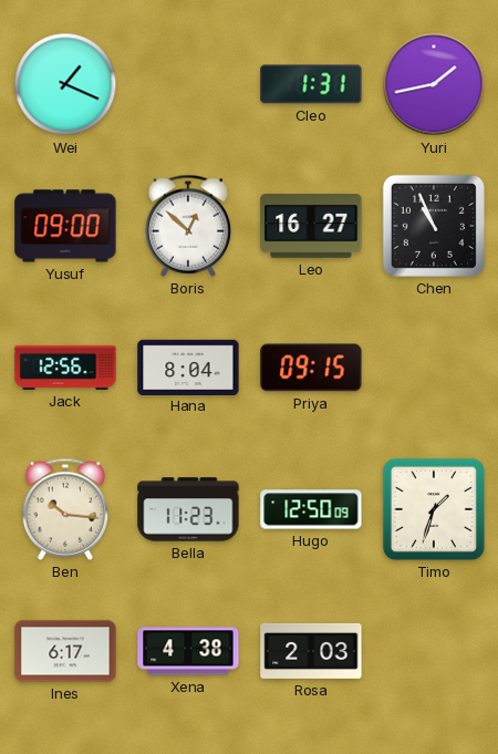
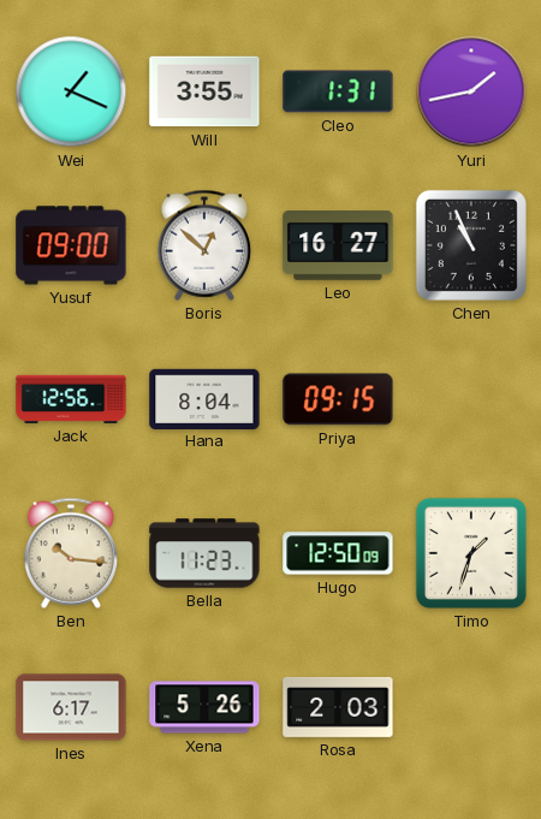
Will: none -> 3:55
Xena: 4:38 -> 5:26
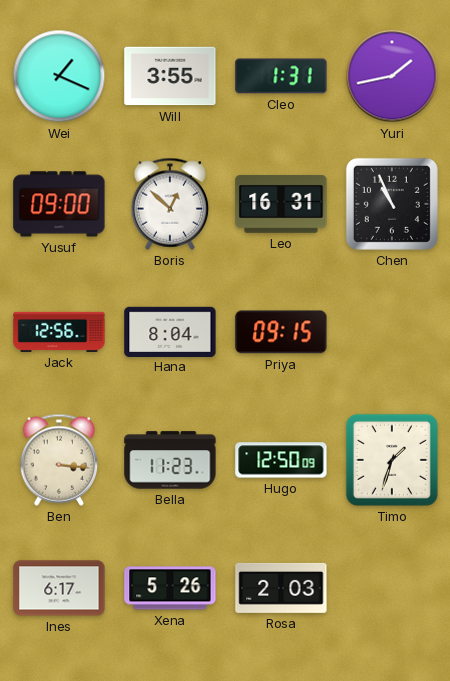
Leo: 16:27 -> 16:31
Ben: 10:16 -> 3:16
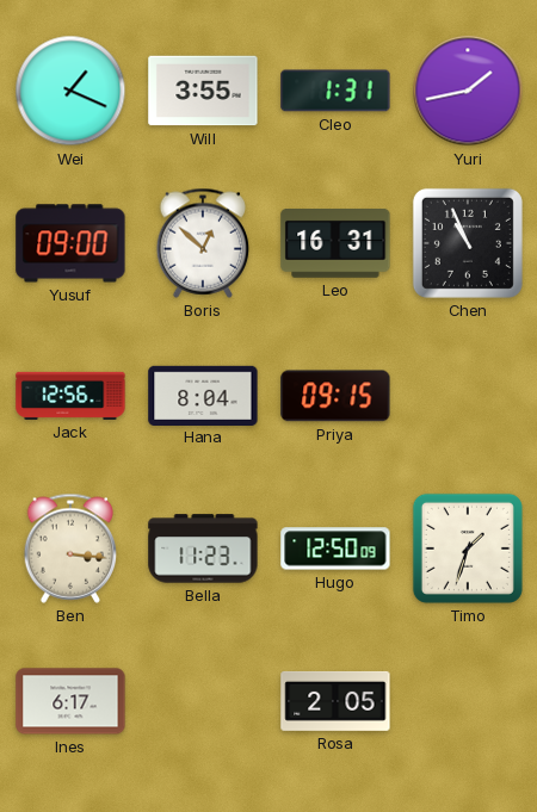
Xena: 5:26 -> none
Rosa: 2:03 -> 2:05
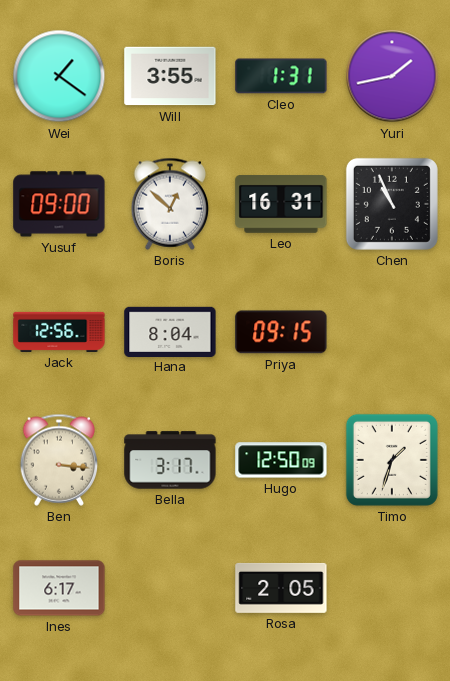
Wei: 1:19 -> 1:21
Bella: 11:23 -> 3:17
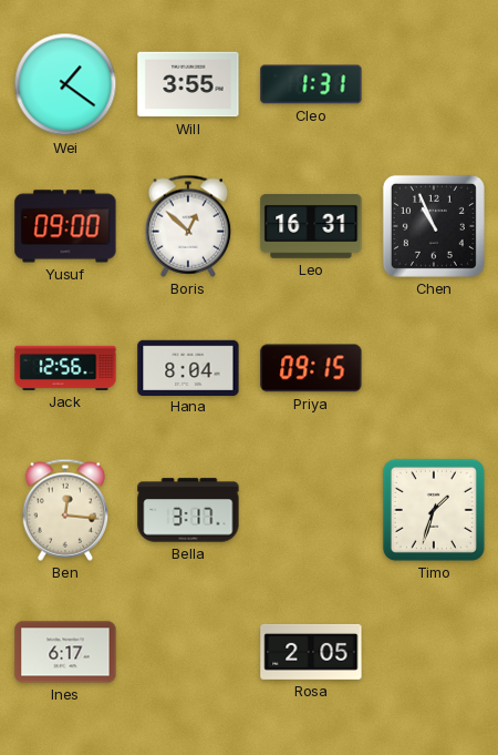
Yuri: 1:43 -> none
Ben: 3:16 -> 12:16
Hugo: 12:50 -> none
